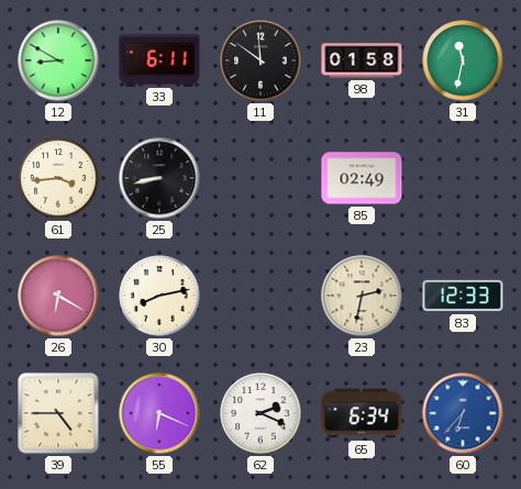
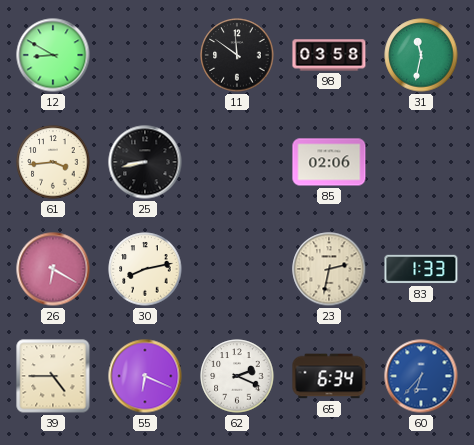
33: 6:11 -> none
98: 01:58 -> 03:58
85: 02:49 -> 02:06
83: 12:33 -> 1:33
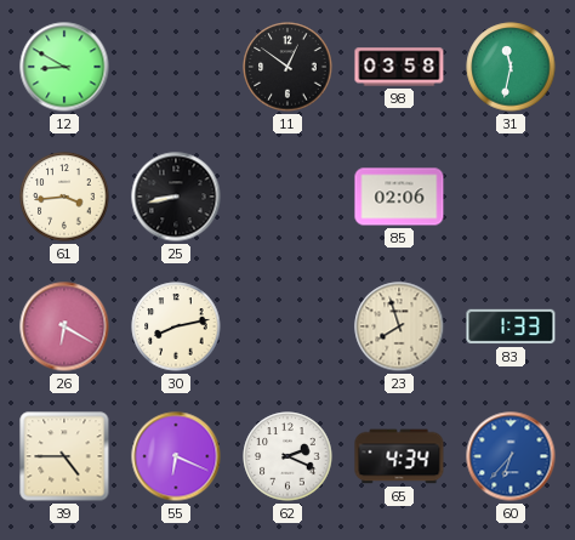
11: 11:51 -> 12:51
23: 2:32 -> 7:57
65: 6:34 -> 4:34
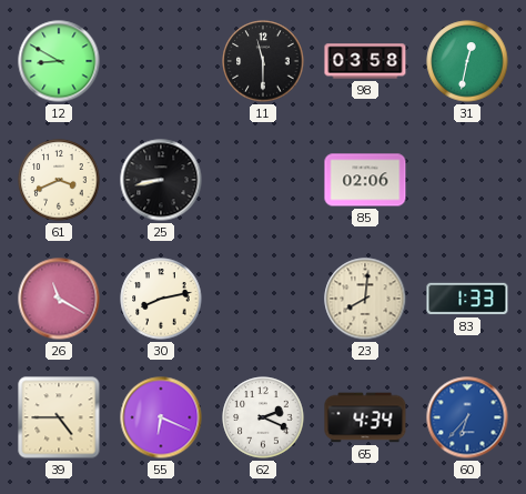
11: 12:51 -> 11:30
31: 11:32 -> 12:32
61: 3:44 -> 3:41
26: 6:20 -> 11:20
23: 7:57 -> 8:01
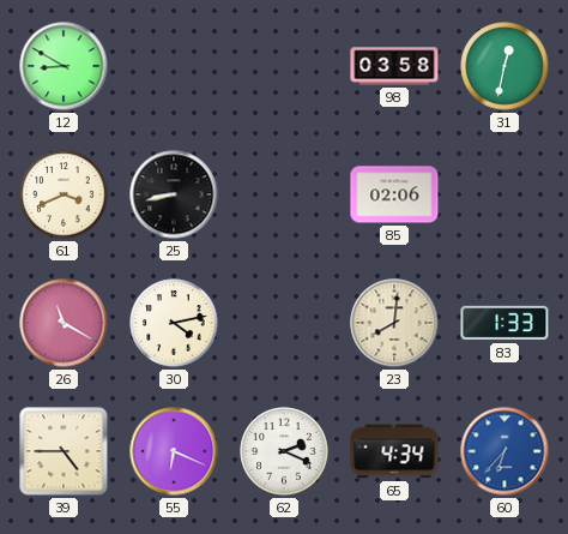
11: 11:30 -> none
30: 8:13 -> 4:13
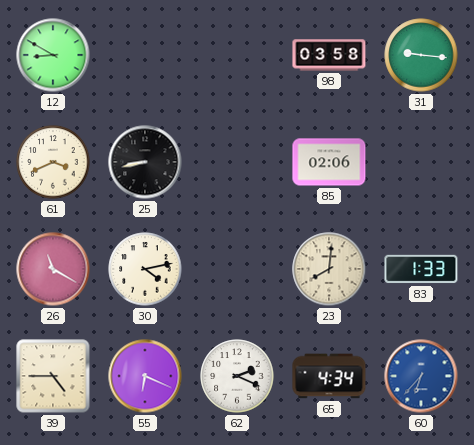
31: 12:32 -> 9:16
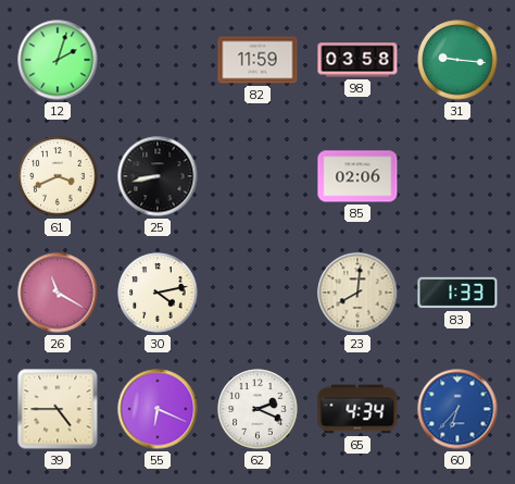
12: 8:50 -> 2:03
82: none -> 11:59
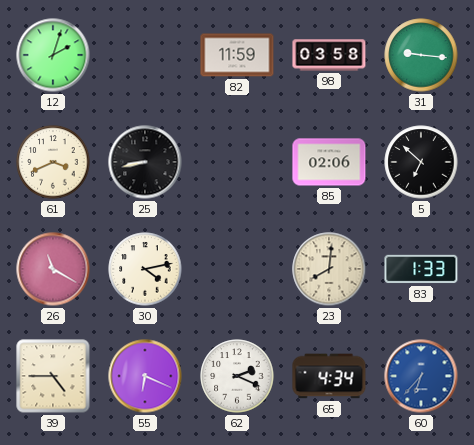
5: none -> 6:52
